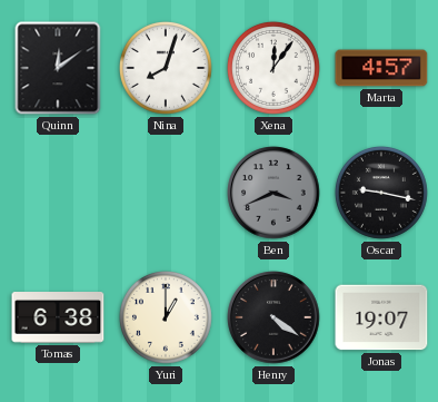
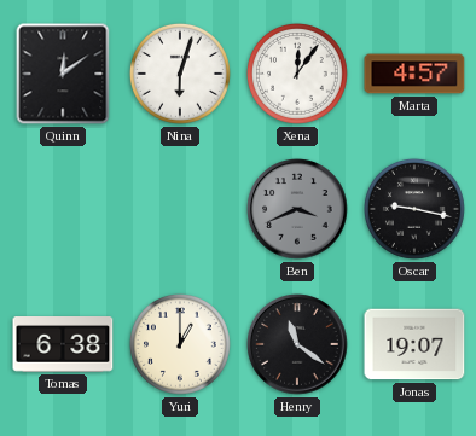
Nina: 8:03 -> 6:03
Henry: 4:21 -> 11:21
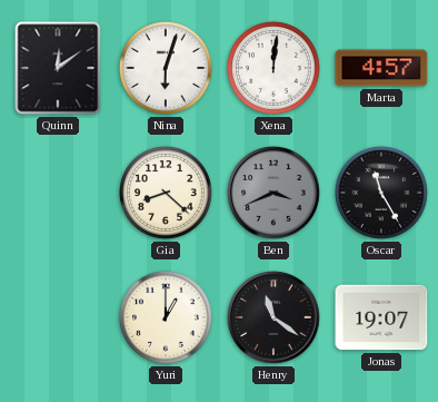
Xena: 12:06 -> 12:01
Gia: none -> 8:22
Oscar: 9:17 -> 11:25
Tomas: 6:38 -> none
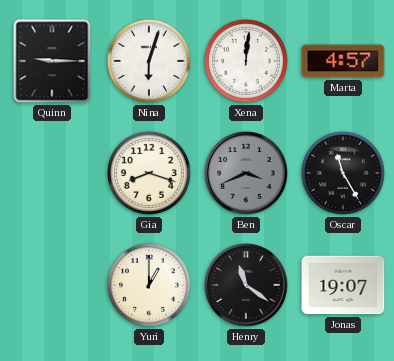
Quinn: 12:09 -> 9:15
Gia: 8:22 -> 8:18
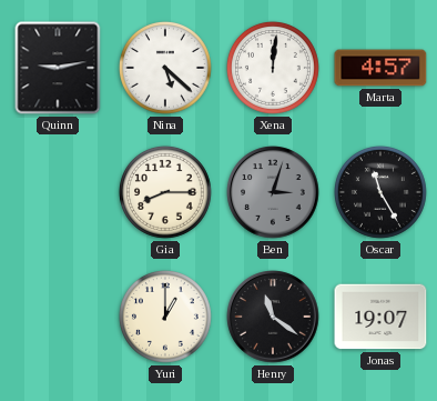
Quinn: 9:15 -> 9:13
Nina: 6:03 -> 5:22
Gia: 8:18 -> 8:15
Ben: 3:41 -> 3:03
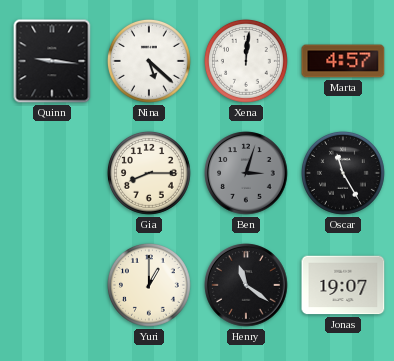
Quinn: 9:13 -> 9:16
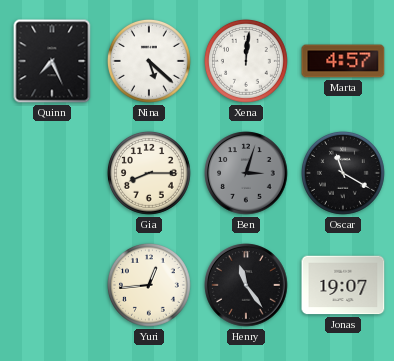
Quinn: 9:16 -> 7:26
Oscar: 11:25 -> 11:20
Yuri: 1:00 -> 12:44
Henry: 11:21 -> 11:24
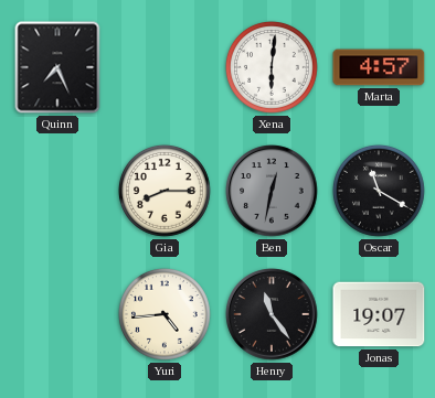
Nina: 5:22 -> none
Xena: 12:01 -> 6:01
Ben: 3:03 -> 12:32
Yuri: 12:44 -> 4:44
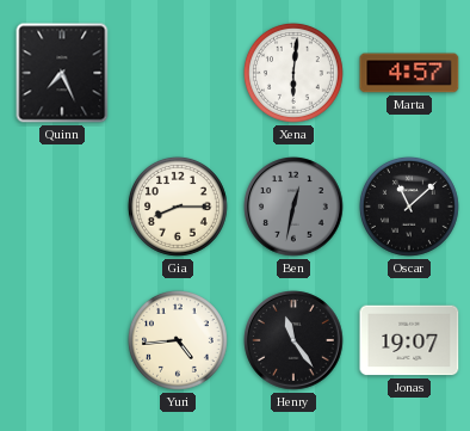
Oscar: 11:20 -> 11:08
